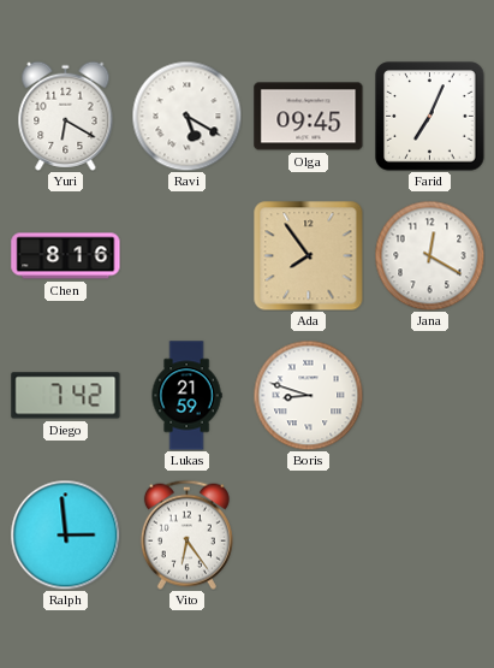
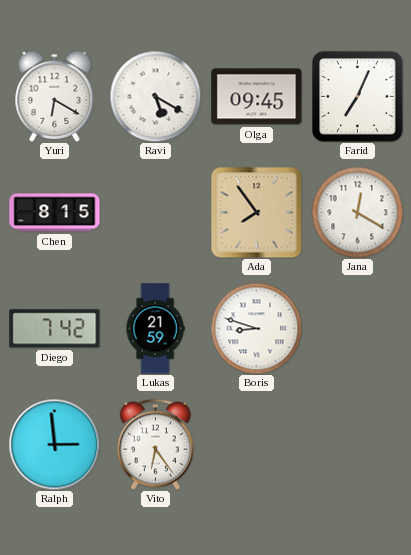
Chen: 8:16 -> 8:15
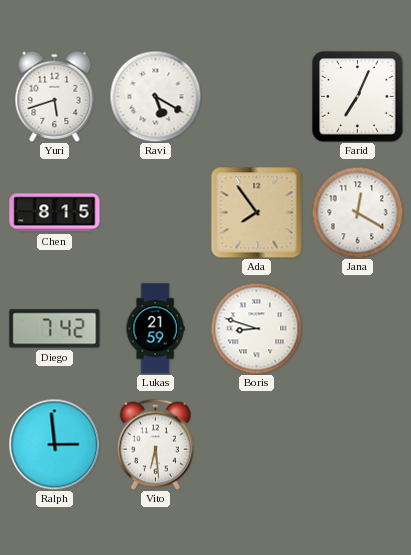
Yuri: 6:20 -> 5:42
Olga: 09:45 -> none
Vito: 6:24 -> 6:29
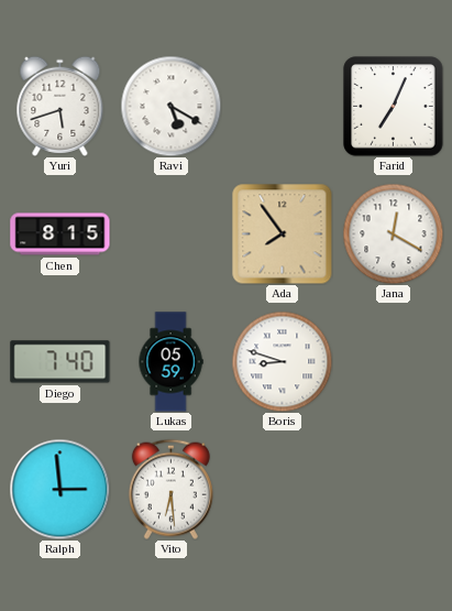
Diego: 7:42 -> 7:40
Lukas: 21:59 -> 05:59
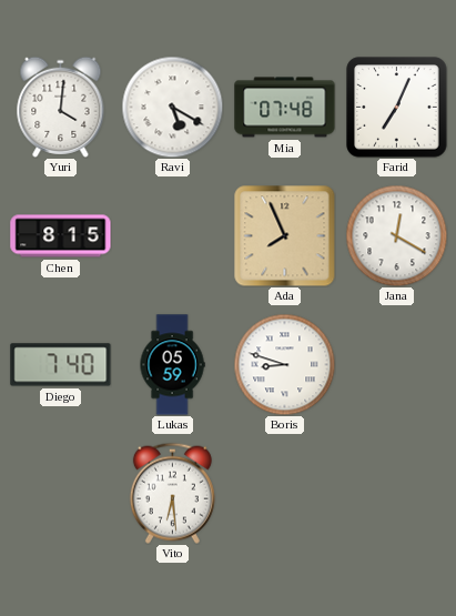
Yuri: 5:42 -> 4:01
Mia: none -> 07:48
Ada: 7:54 -> 7:56
Ralph: 2:59 -> none
